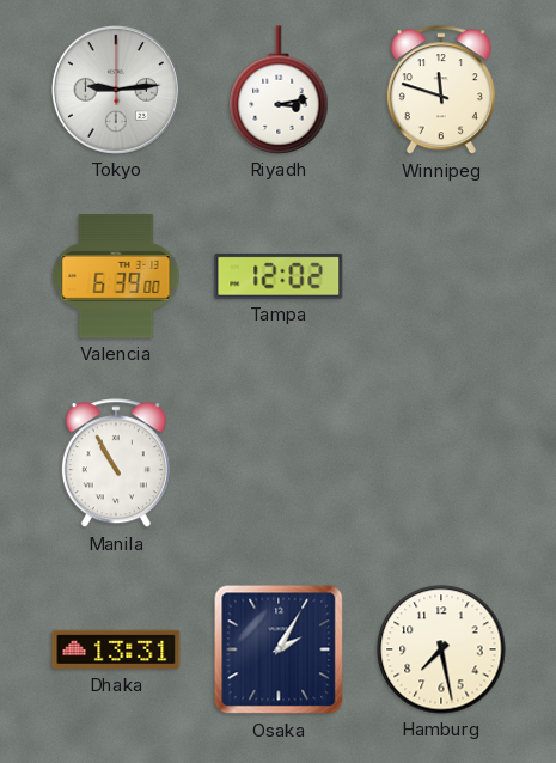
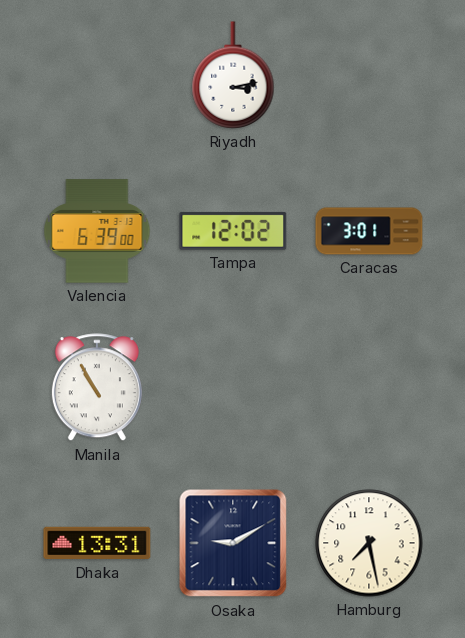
Tokyo: 9:14 -> none
Winnipeg: 11:48 -> none
Caracas: none -> 3:01
Osaka: 2:05 -> 9:10
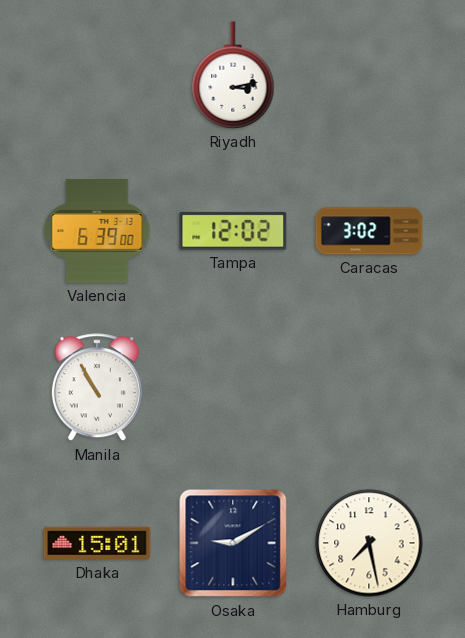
Caracas: 3:01 -> 3:02
Dhaka: 13:31 -> 15:01
